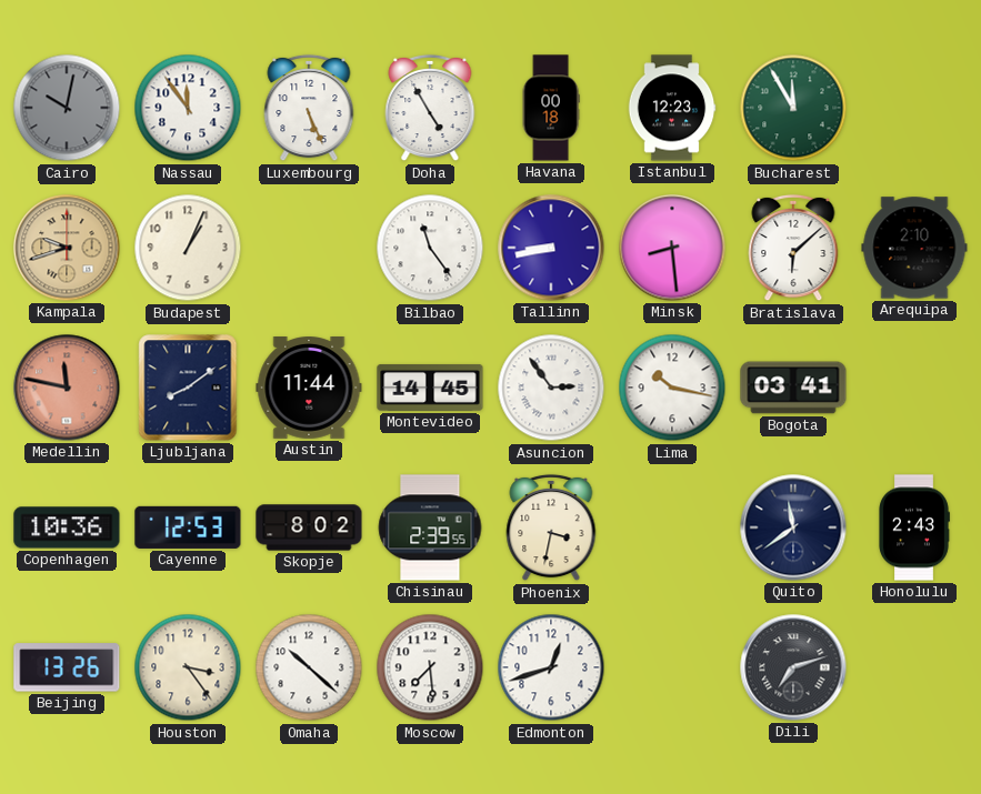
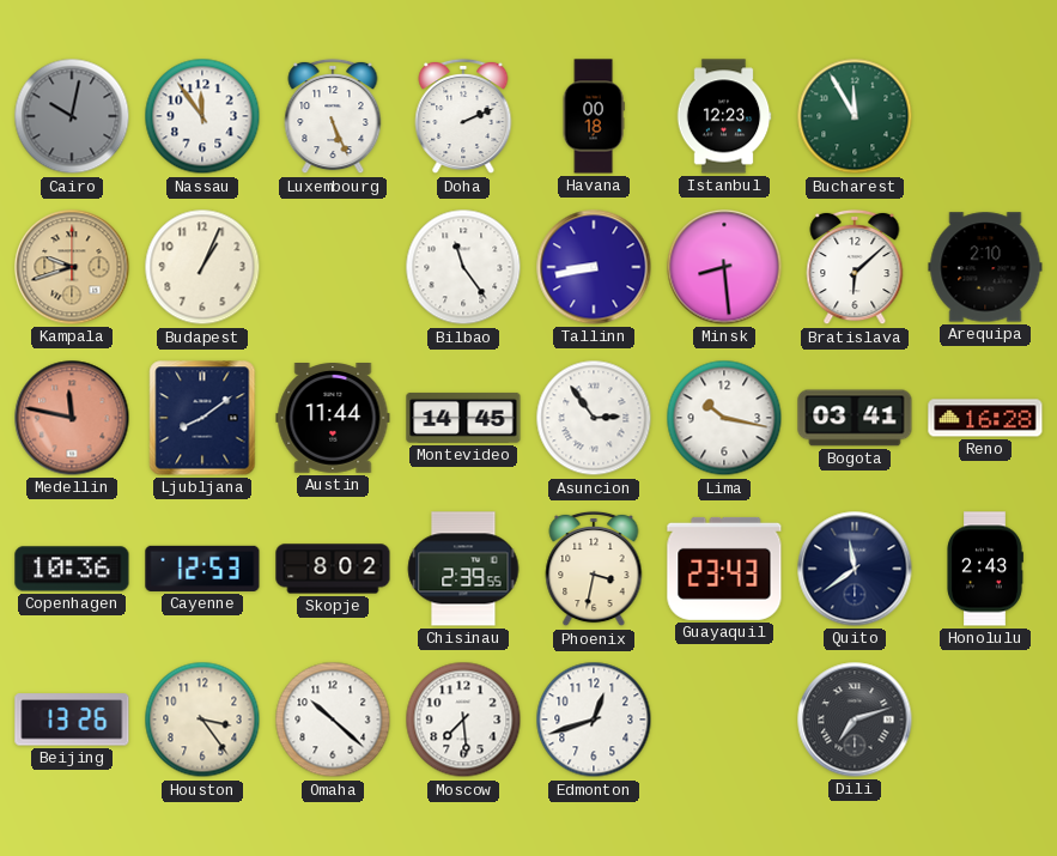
Doha: 4:55 -> 2:11
Reno: none -> 16:28
Guayaquil: none -> 23:43
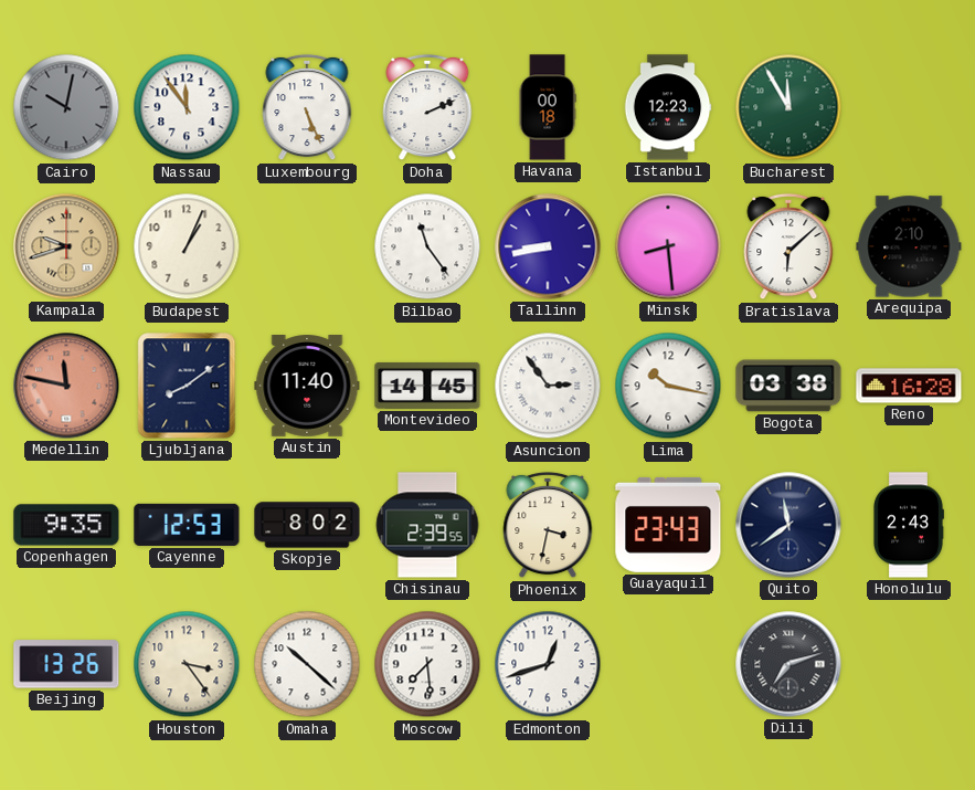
Austin: 11:44 -> 11:40
Bogota: 03:41 -> 03:38
Copenhagen: 10:36 -> 9:35
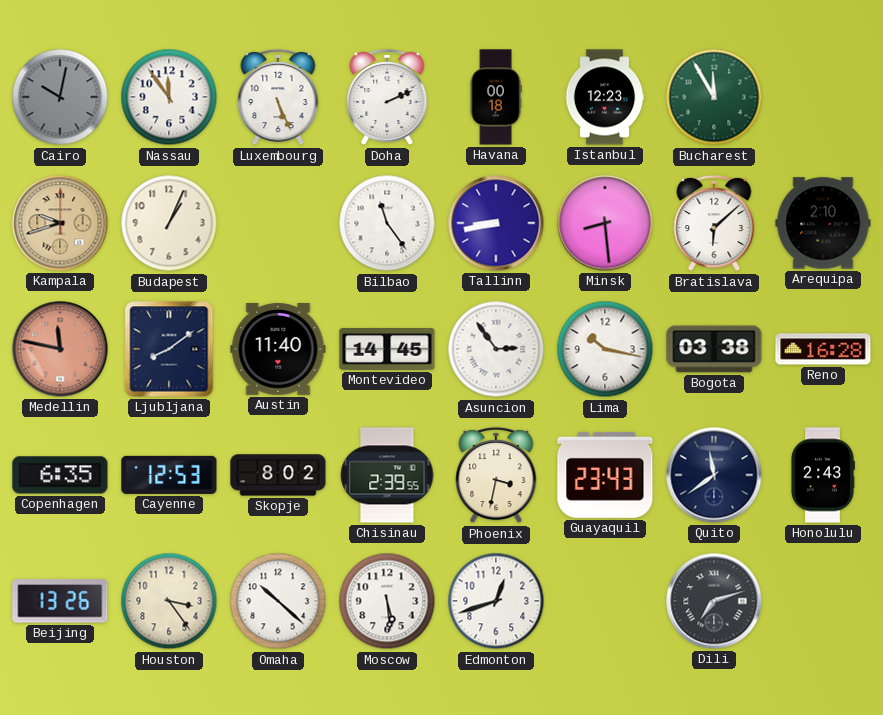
Copenhagen: 9:35 -> 6:35
Moscow: 7:29 -> 5:29
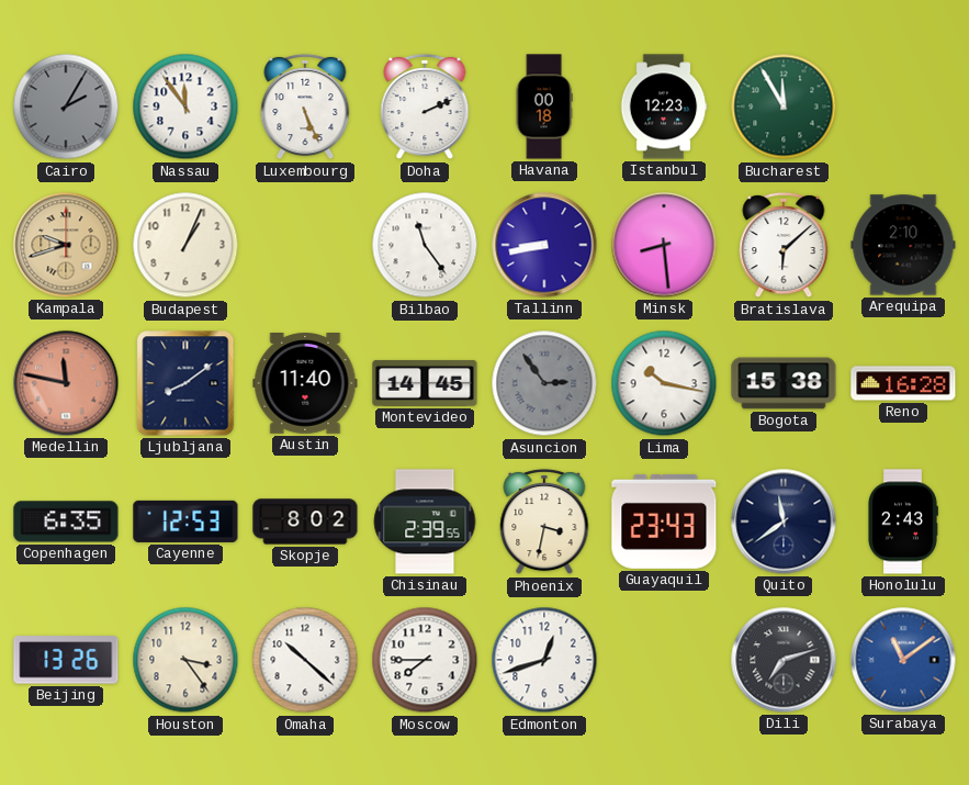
Cairo: 10:02 -> 2:05
Asuncion dial: white -> grey
Bogota: 03:38 -> 15:38
Moscow: 5:29 -> 7:45
Surabaya: none -> 11:09
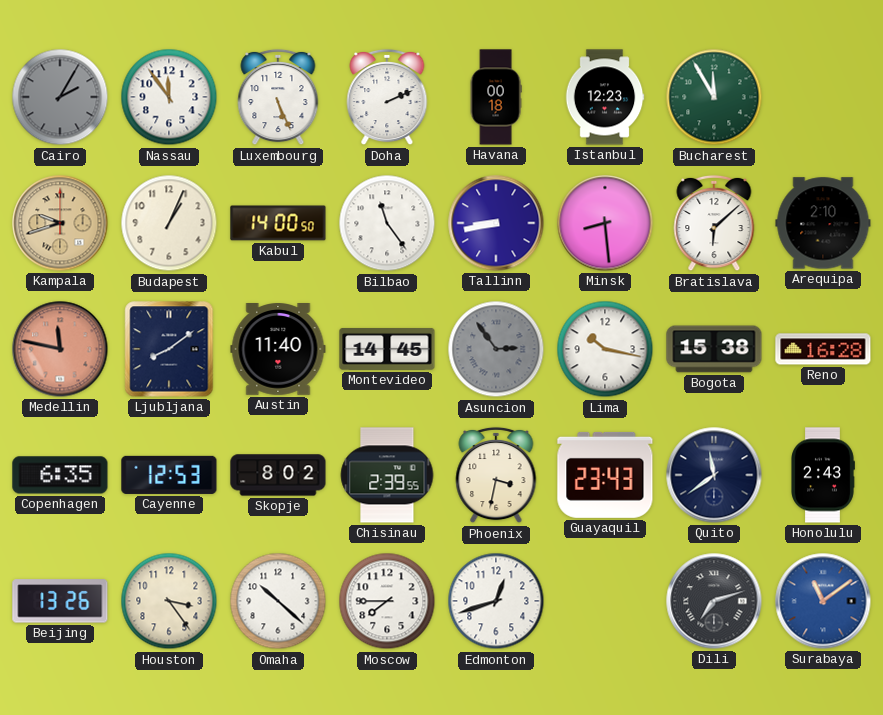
Kabul: none -> 14:00
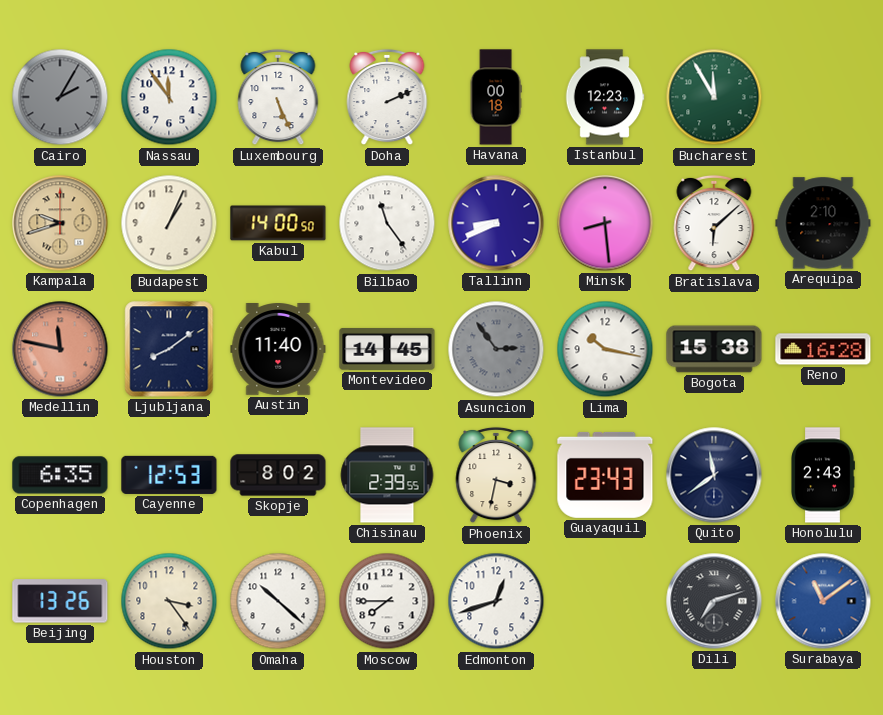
Tallinn: 8:43 -> 8:41
